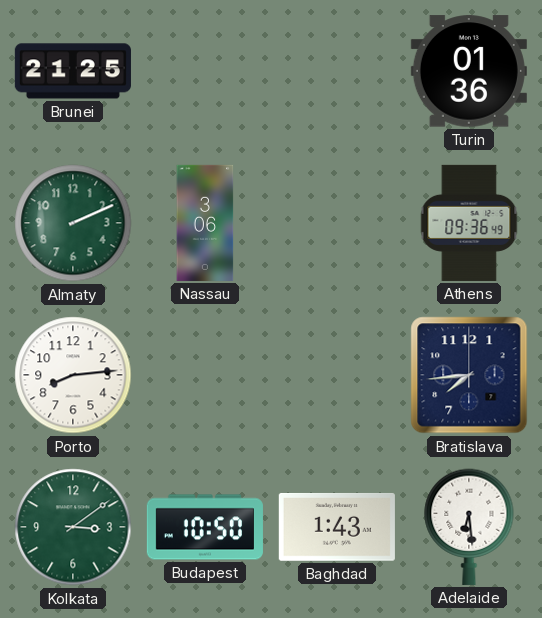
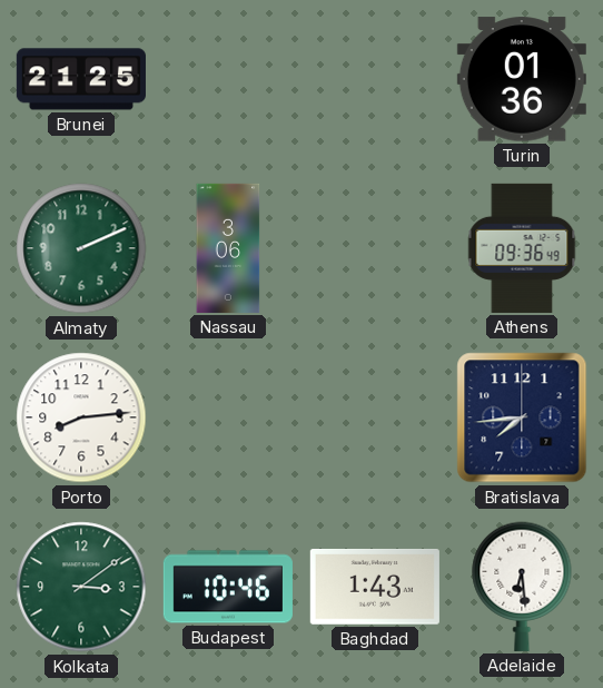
Budapest: 10:50 -> 10:46
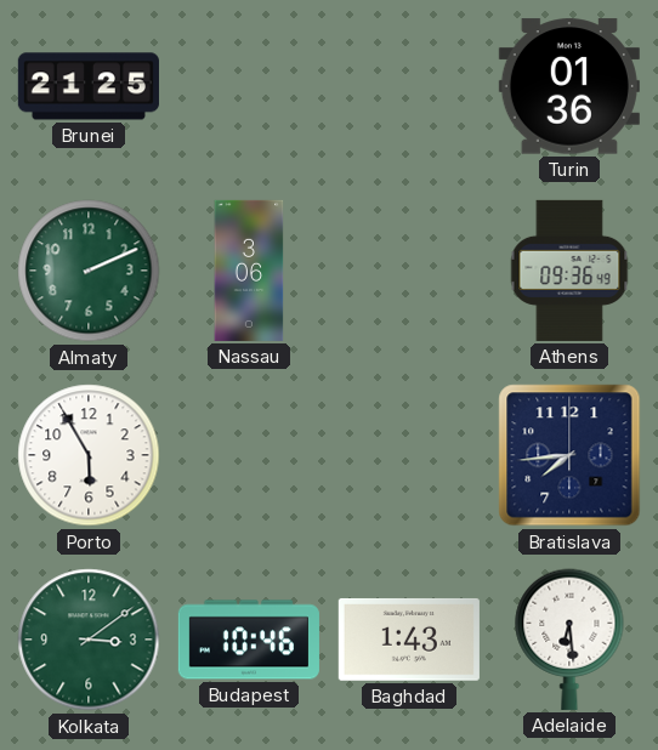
Porto: 8:14 -> 5:55
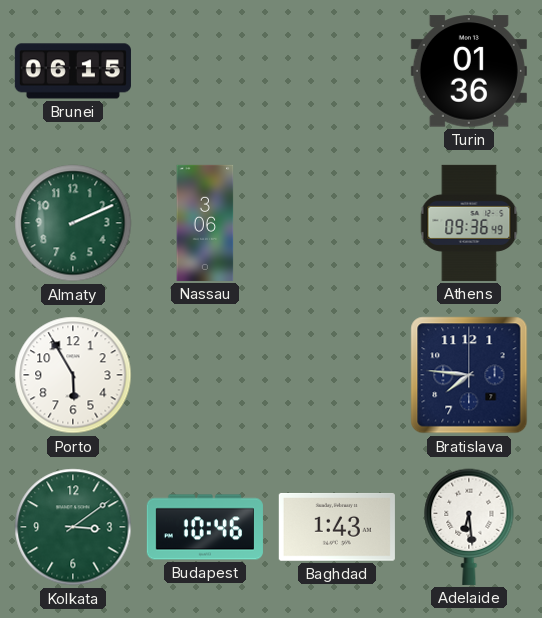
Brunei: 21:25 -> 06:15
Bratislava: 7:44 -> 7:46
